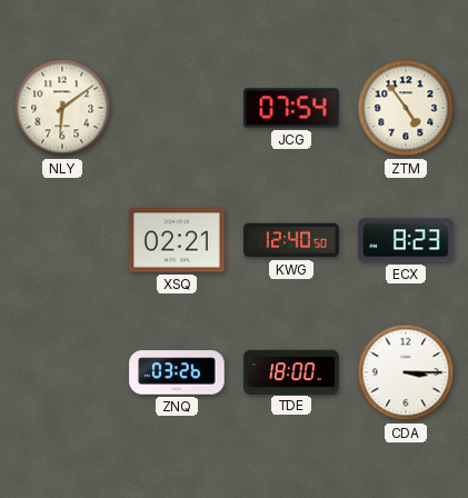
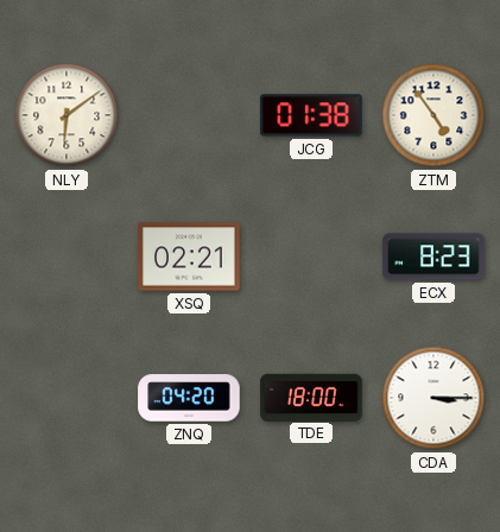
JCG: 07:54 -> 01:38
KWG: 12:40 -> none
ZNQ: 03:26 -> 04:20
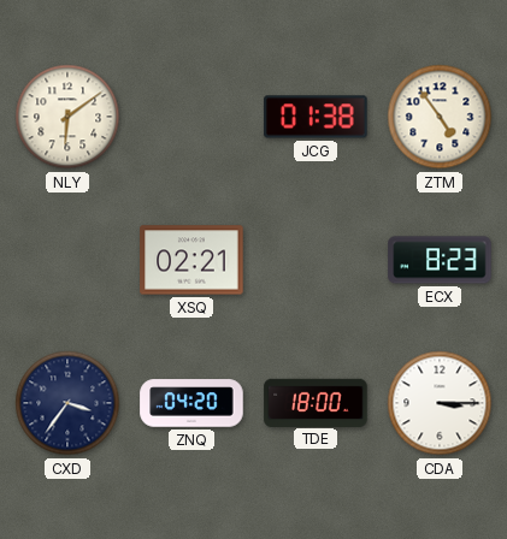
CXD: none -> 3:36
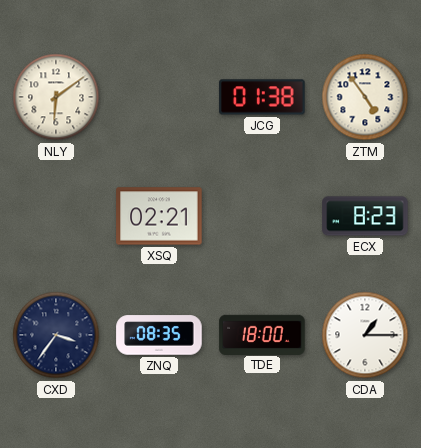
ZNQ: 04:20 -> 08:35
CDA: 3:15 -> 1:15
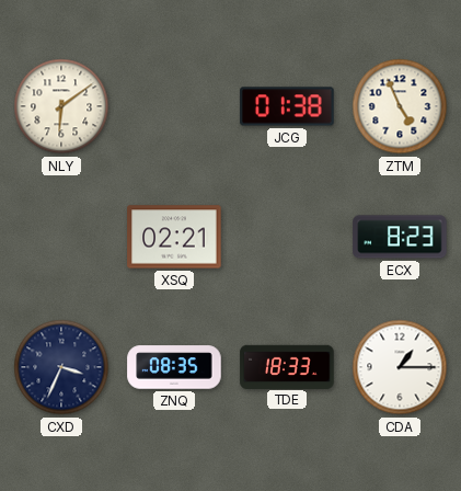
ZTM: 4:54 -> 4:56
CXD: 3:36 -> 3:34
TDE: 18:00 -> 18:33
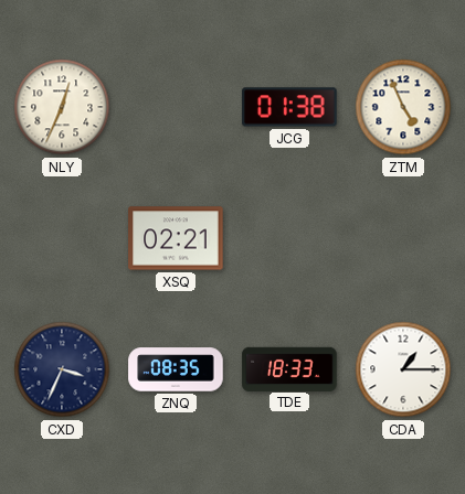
NLY: 6:09 -> 12:34
ECX: 8:23 -> none
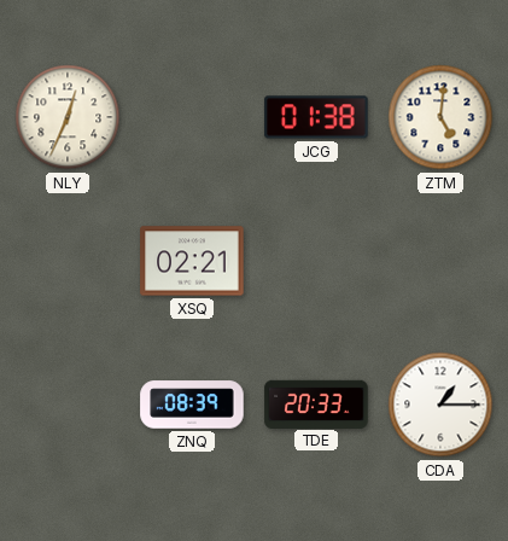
ZTM: 4:56 -> 5:01
CXD: 3:34 -> none
ZNQ: 08:35 -> 08:39
TDE: 18:33 -> 20:33
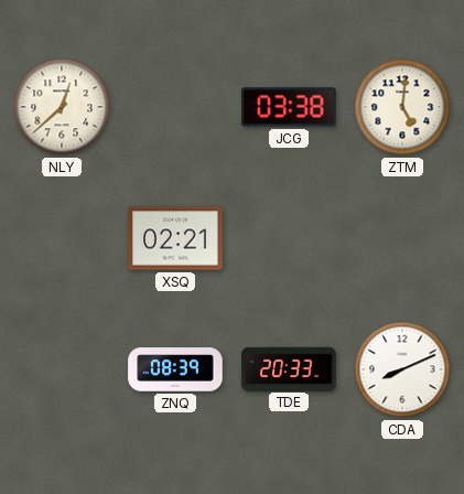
NLY: 12:34 -> 12:38
JCG: 01:38 -> 03:38
CDA: 1:15 -> 8:11
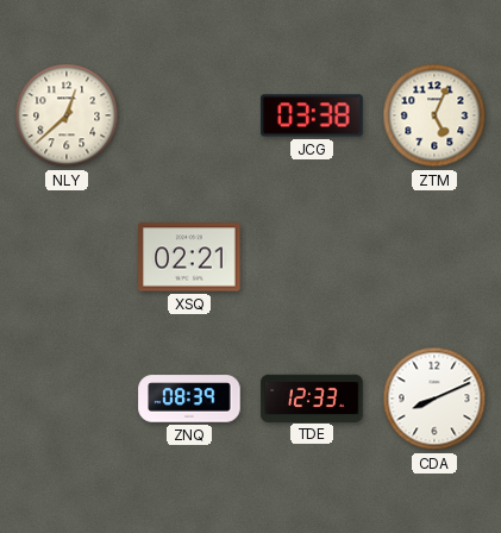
ZTM: 5:01 -> 5:04
TDE: 20:33 -> 12:33
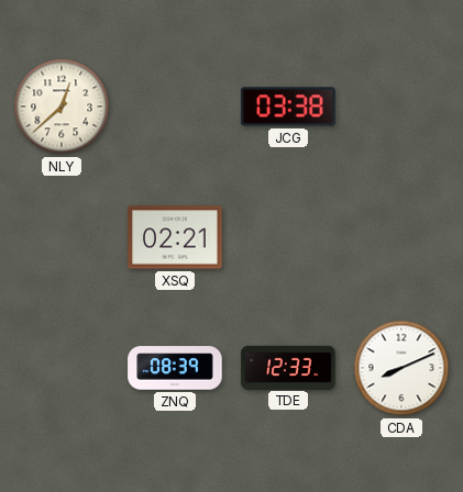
ZTM: 5:04 -> none
